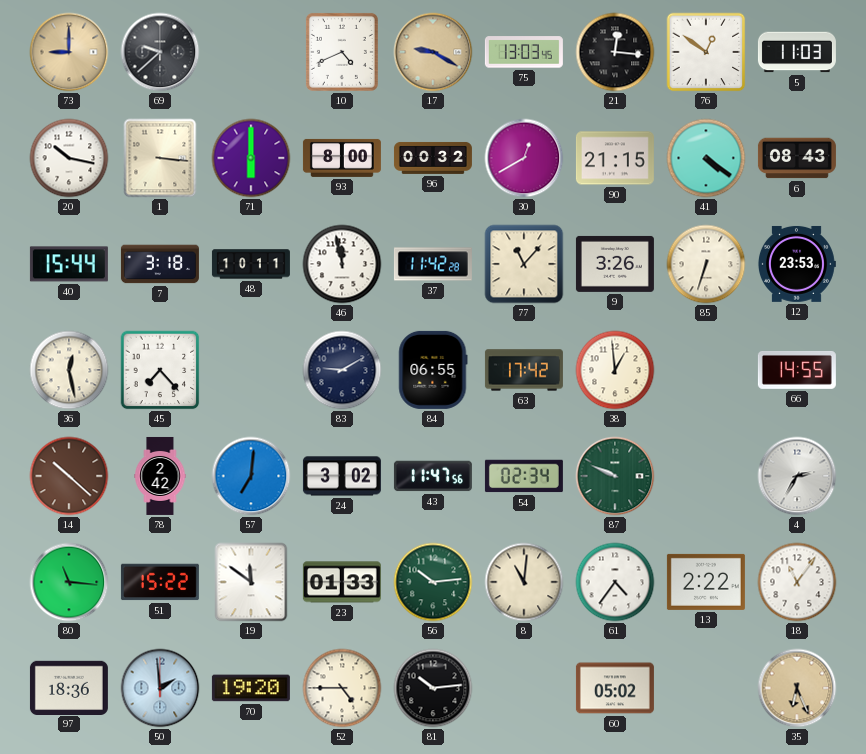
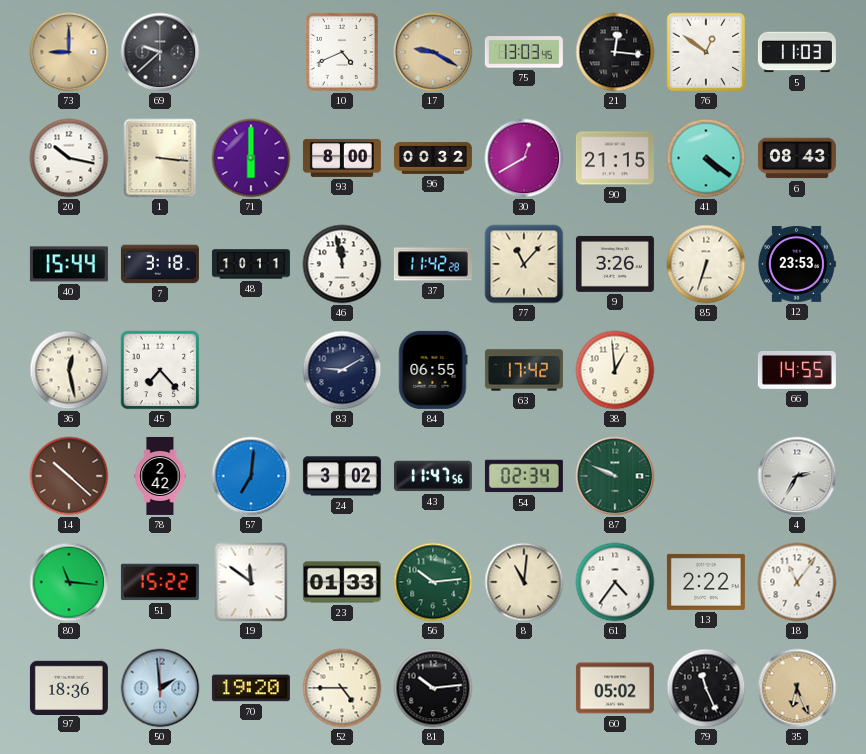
79: none -> 11:26
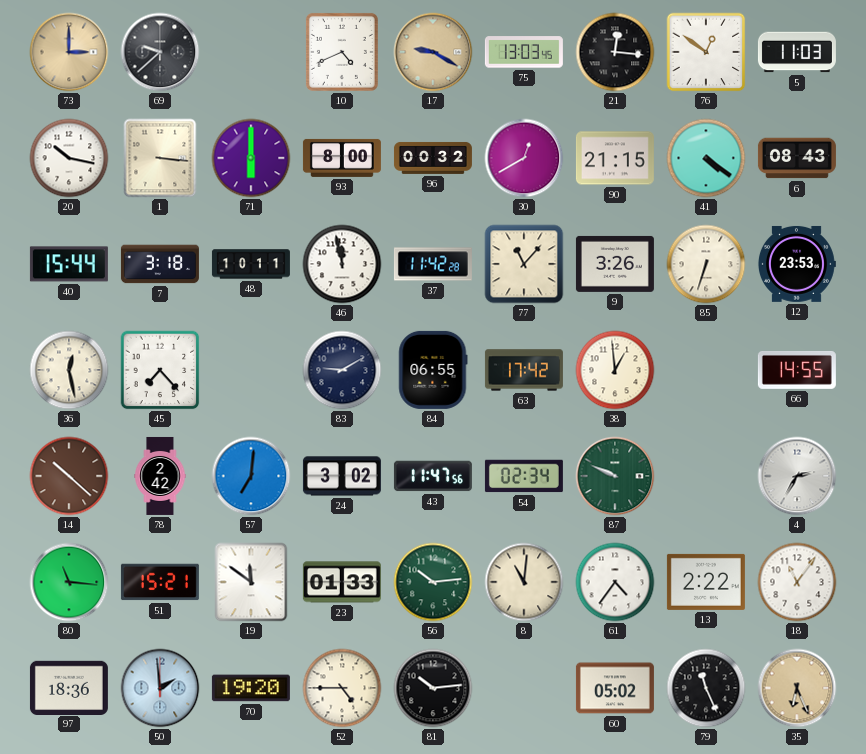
73: 9:00 -> 3:00
51: 15:22 -> 15:21
